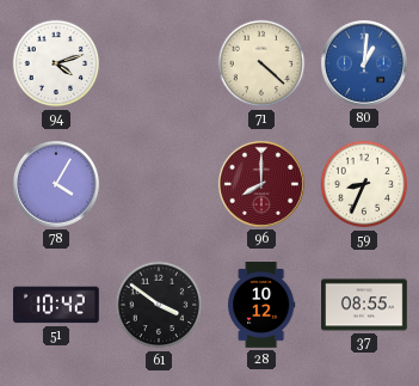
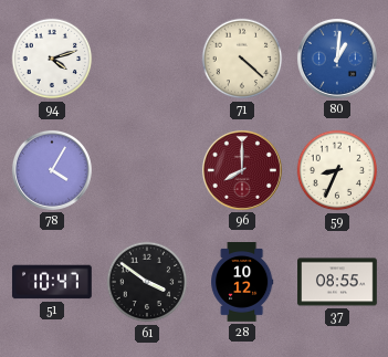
51: 10:42 -> 10:47
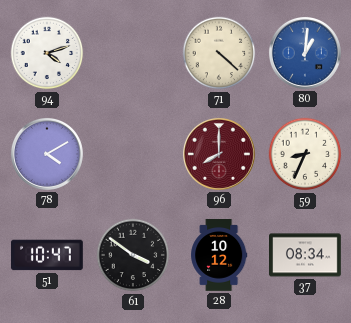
78: 4:05 -> 4:10
37: 08:55 -> 08:34
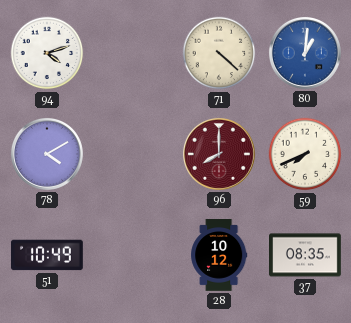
59: 8:34 -> 7:41
51: 10:47 -> 10:49
61: 3:51 -> none
37: 08:34 -> 08:35
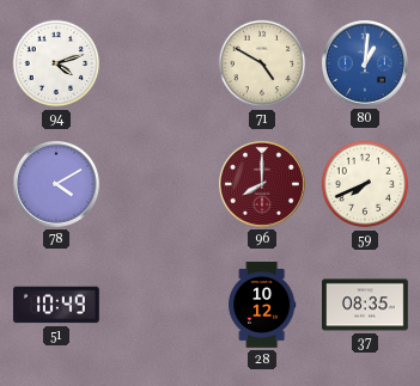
71: 4:22 -> 4:50
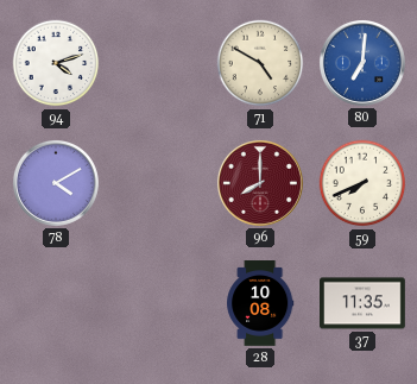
80: 1:01 -> 7:01
51: 10:49 -> none
28: 10:12 -> 10:08
37: 08:35 -> 11:35
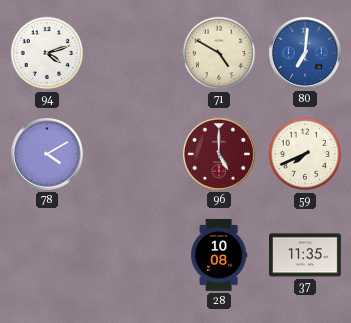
96: 8:00 -> 5:00
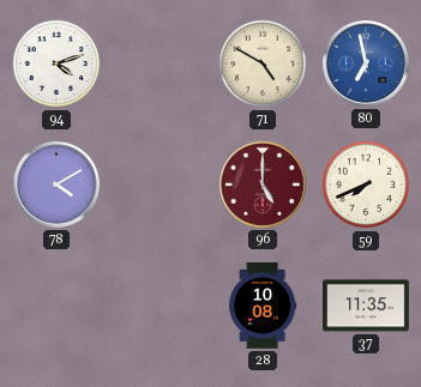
80: 7:01 -> 6:58
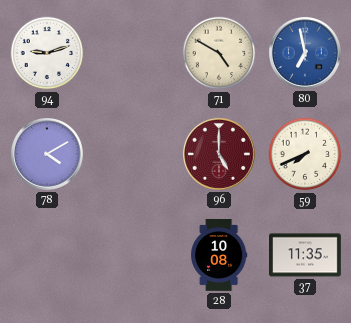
94: 4:12 -> 9:12
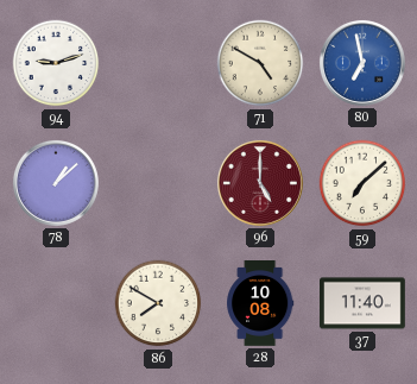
78: 4:10 -> 1:08
59: 7:41 -> 7:08
86: none -> 7:50
37: 11:35 -> 11:40
